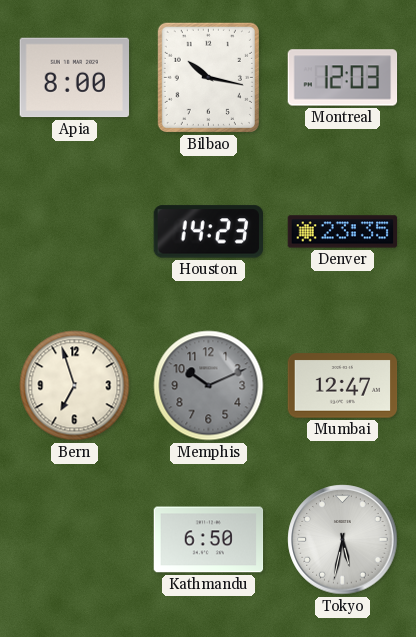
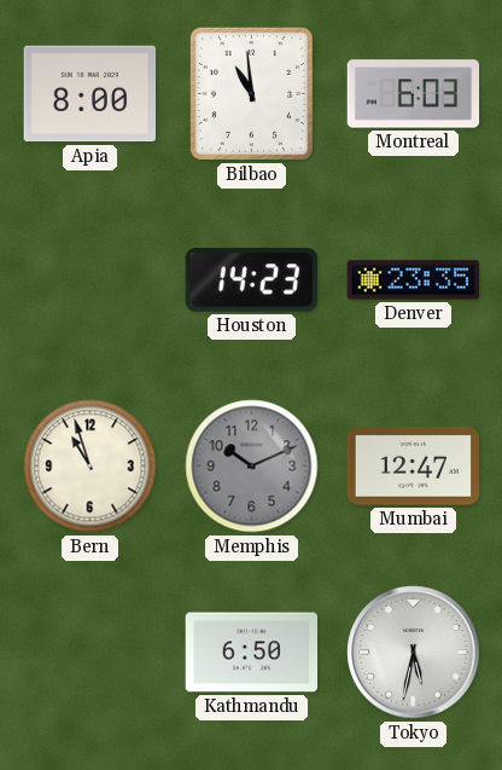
Bilbao: 10:17 -> 10:59
Montreal: 12:03 -> 6:03
Bern: 6:57 -> 10:57
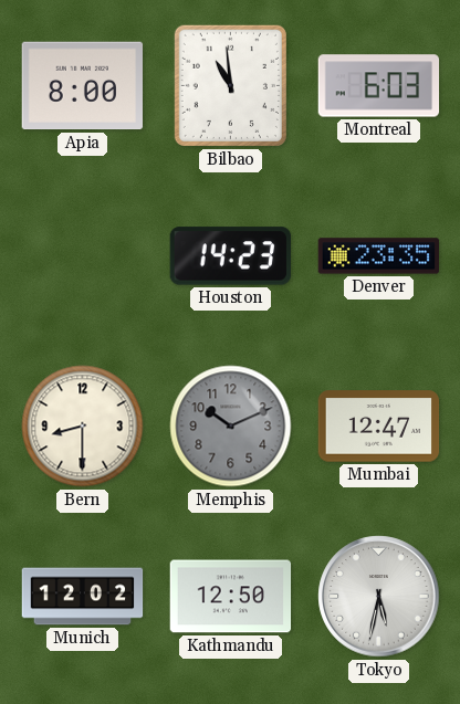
Bern: 10:57 -> 8:30
Munich: none -> 12:02
Kathmandu: 6:50 -> 12:50
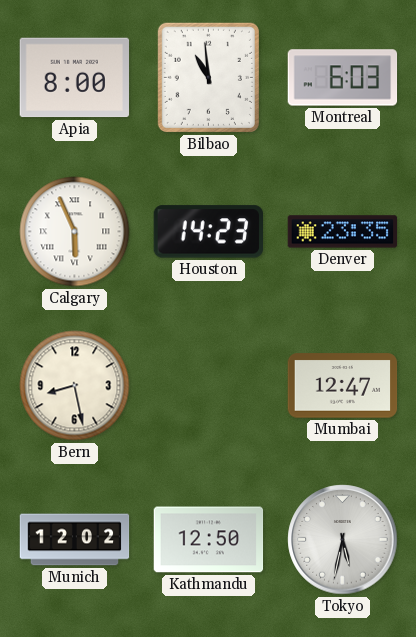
Calgary: none -> 5:56
Bern: 8:30 -> 8:28
Memphis: 10:11 -> none
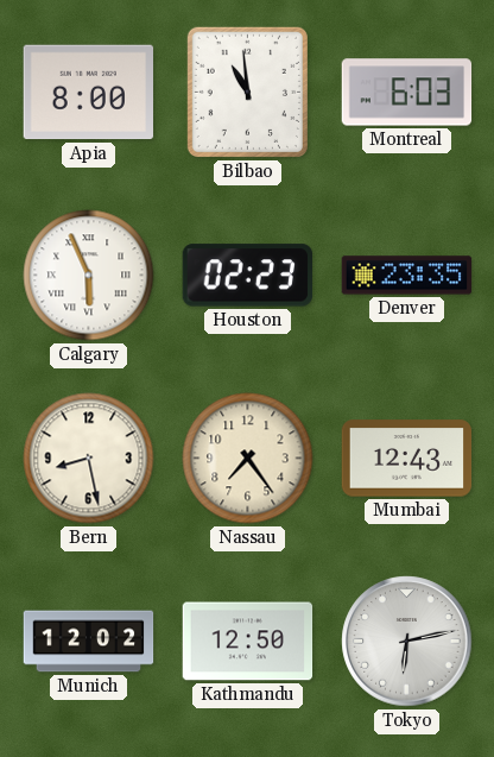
Houston: 14:23 -> 02:23
Nassau: none -> 7:24
Mumbai: 12:47 -> 12:43
Tokyo: 5:32 -> 6:13
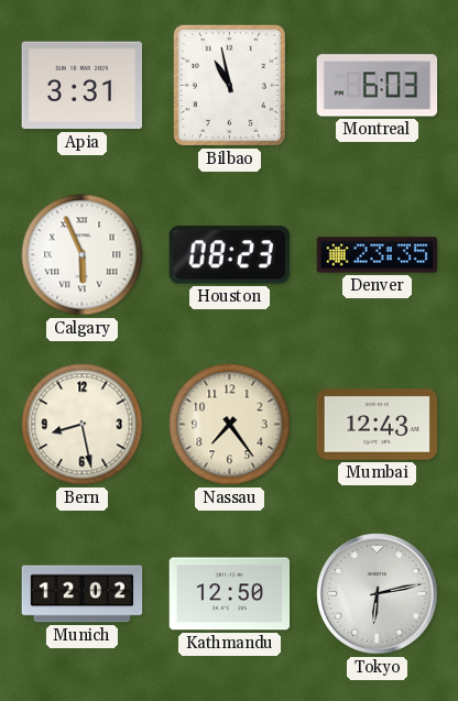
Apia: 8:00 -> 3:31
Bilbao: 10:59 -> 10:58
Houston: 02:23 -> 08:23
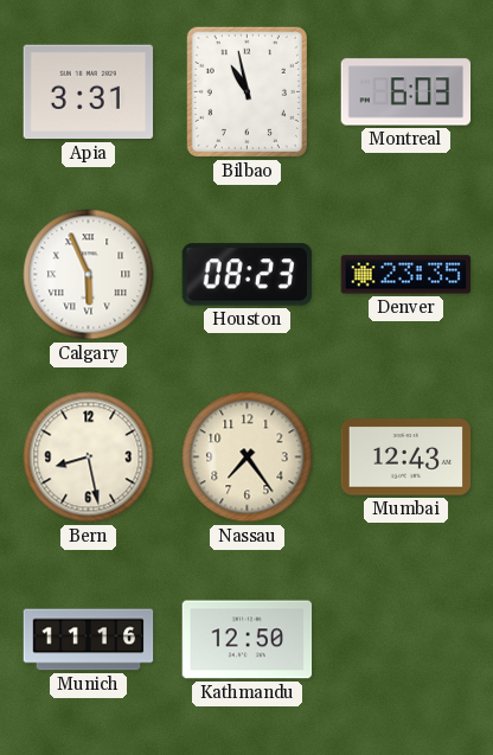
Munich: 12:02 -> 11:16
Tokyo: 6:13 -> none
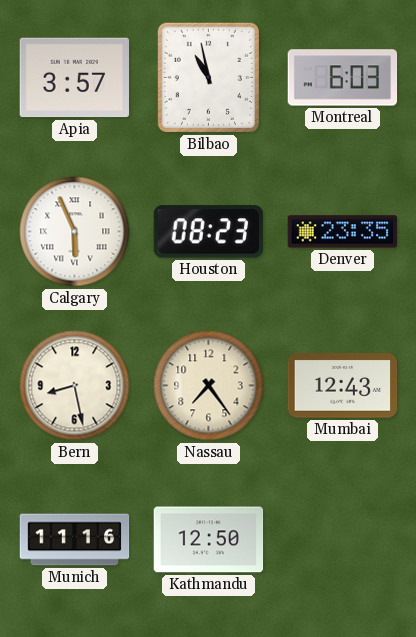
Apia: 3:31 -> 3:57
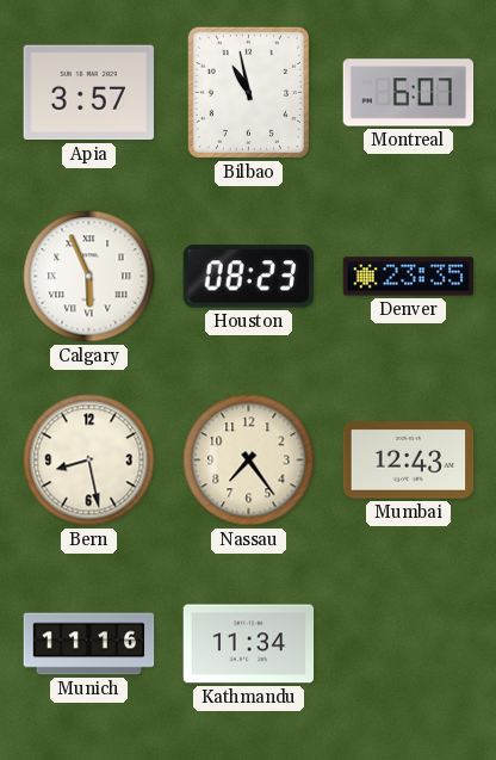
Montreal: 6:03 -> 6:07
Kathmandu: 12:50 -> 11:34
